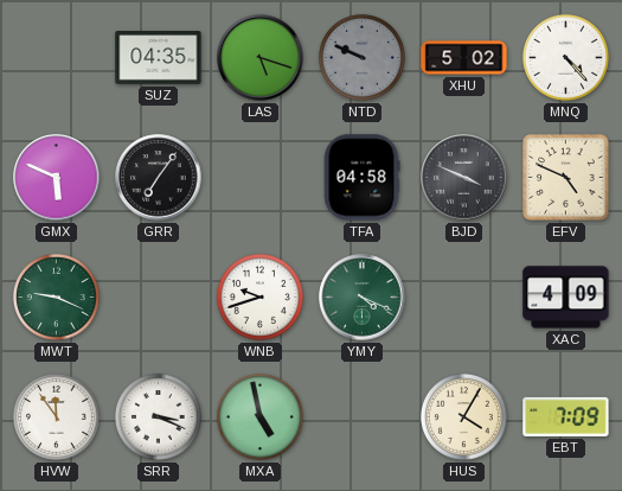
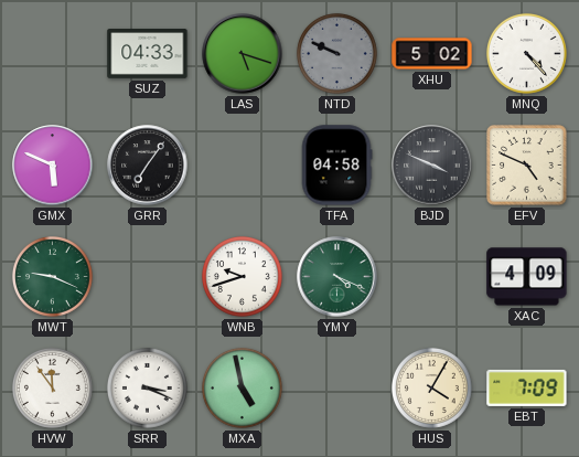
SUZ: 04:35 -> 04:33
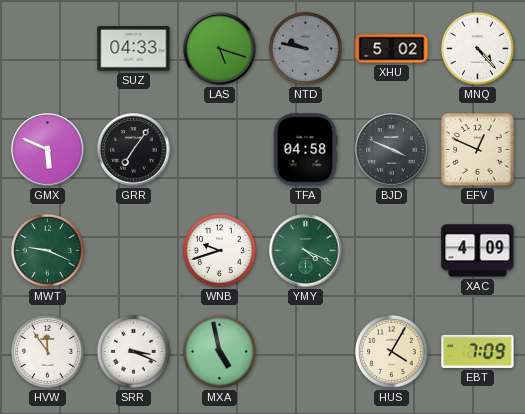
NTD: 9:49 -> 9:47
EFV: 4:49 -> 12:49
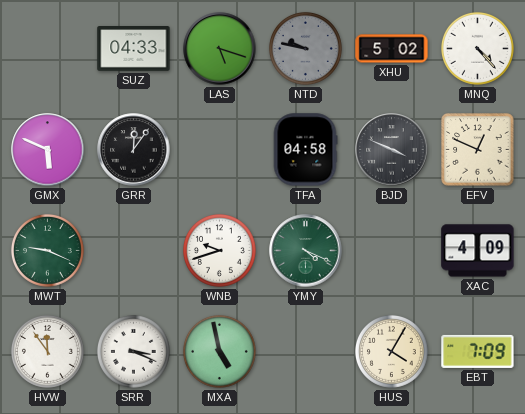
GRR: 7:06 -> 12:06
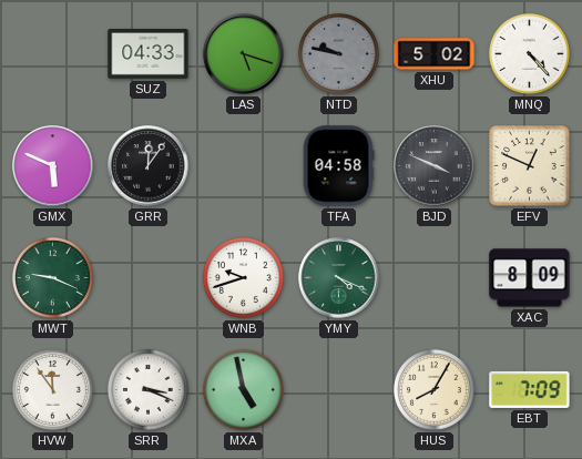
XAC: 4:09 -> 8:09
HUS: 4:05 -> 8:05
